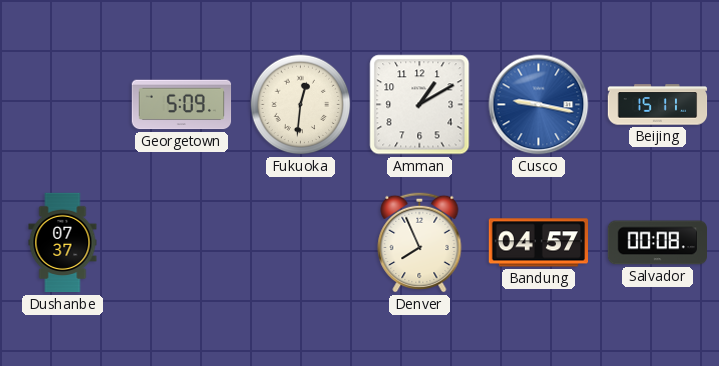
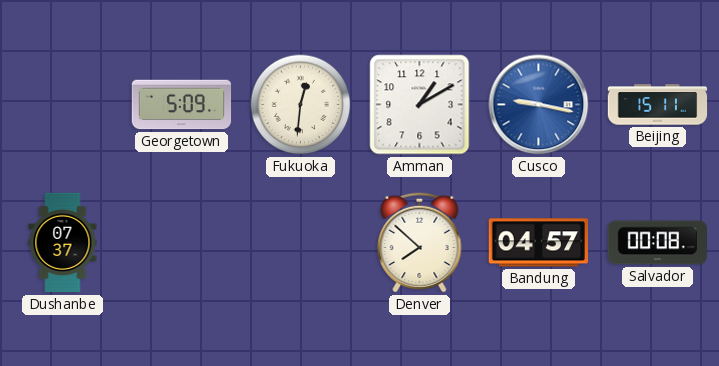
Denver: 7:56 -> 7:52
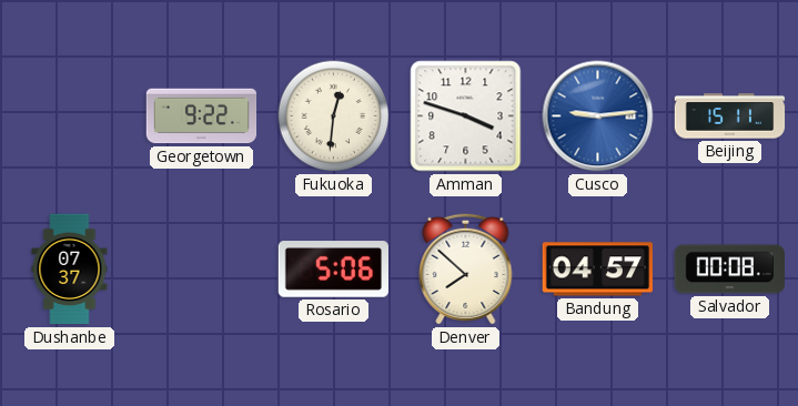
Georgetown: 5:09 -> 9:22
Amman: 1:10 -> 3:48
Cusco: 9:17 -> 9:14
Rosario: none -> 5:06
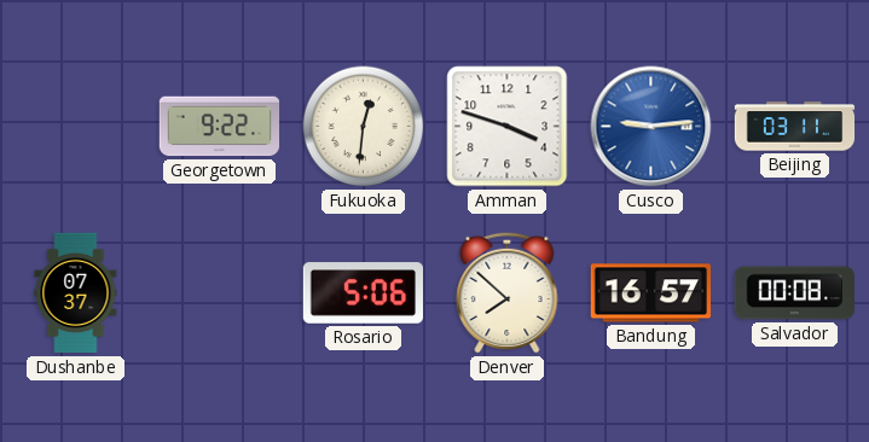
Beijing: 15:11 -> 03:11
Bandung: 04:57 -> 16:57
